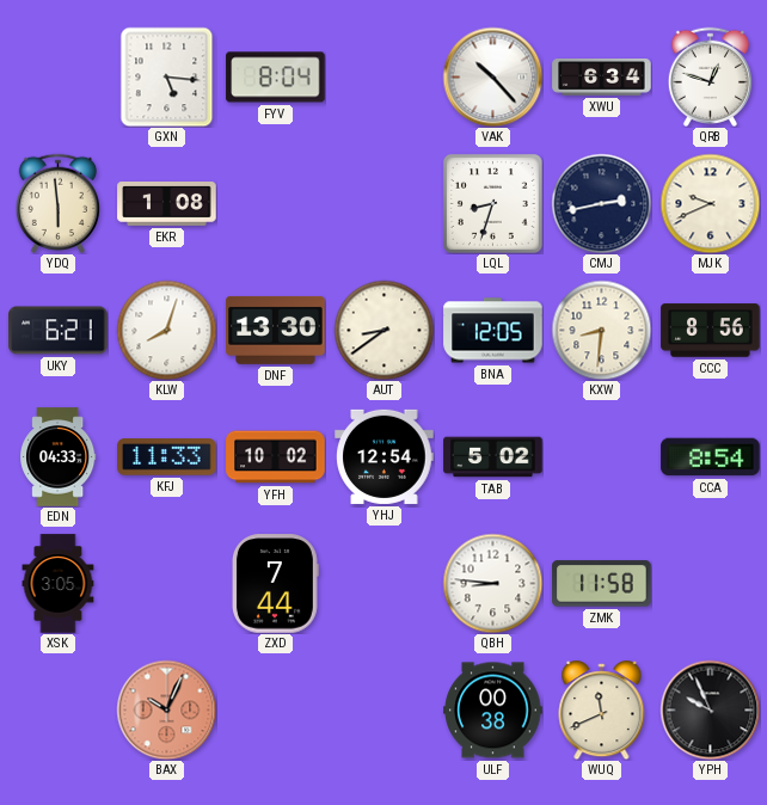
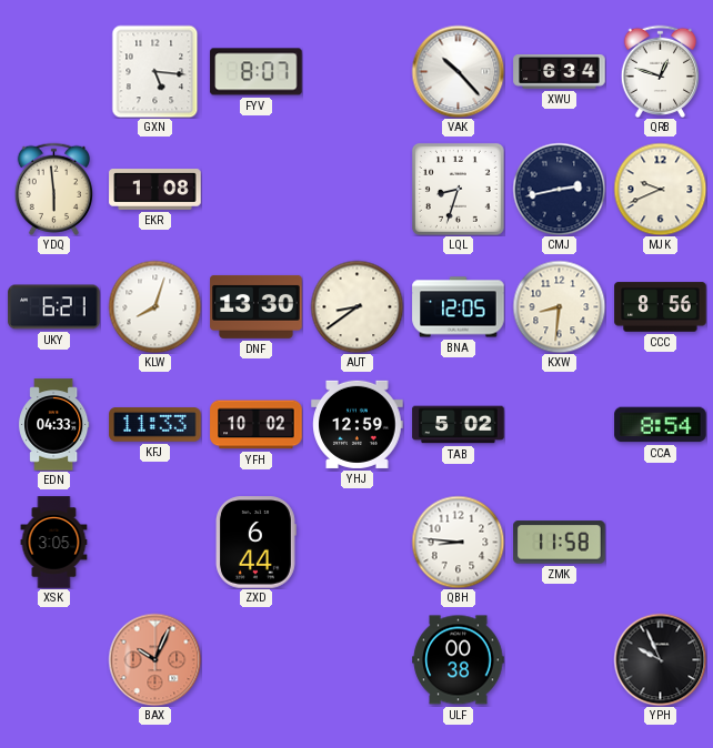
FYV: 8:04 -> 8:07
YHJ: 12:54 -> 12:59
ZXD: 7:44 -> 6:44
WUQ: 11:41 -> none
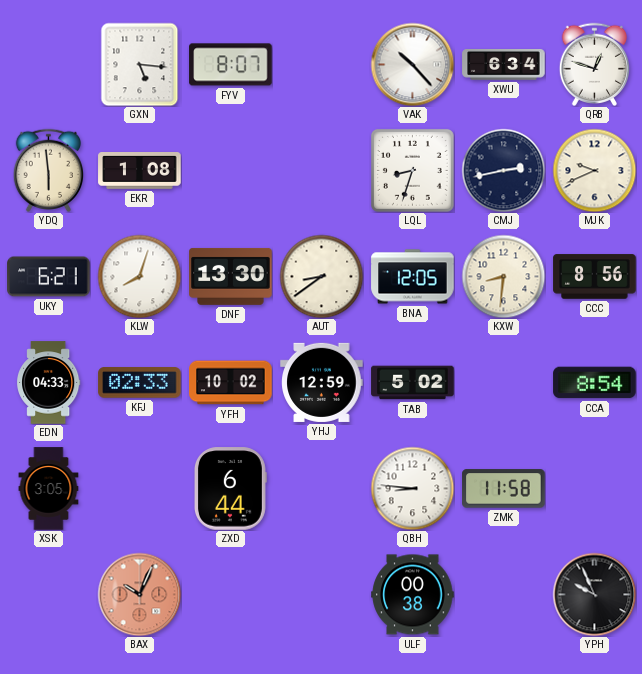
KFJ: 11:33 -> 02:33
